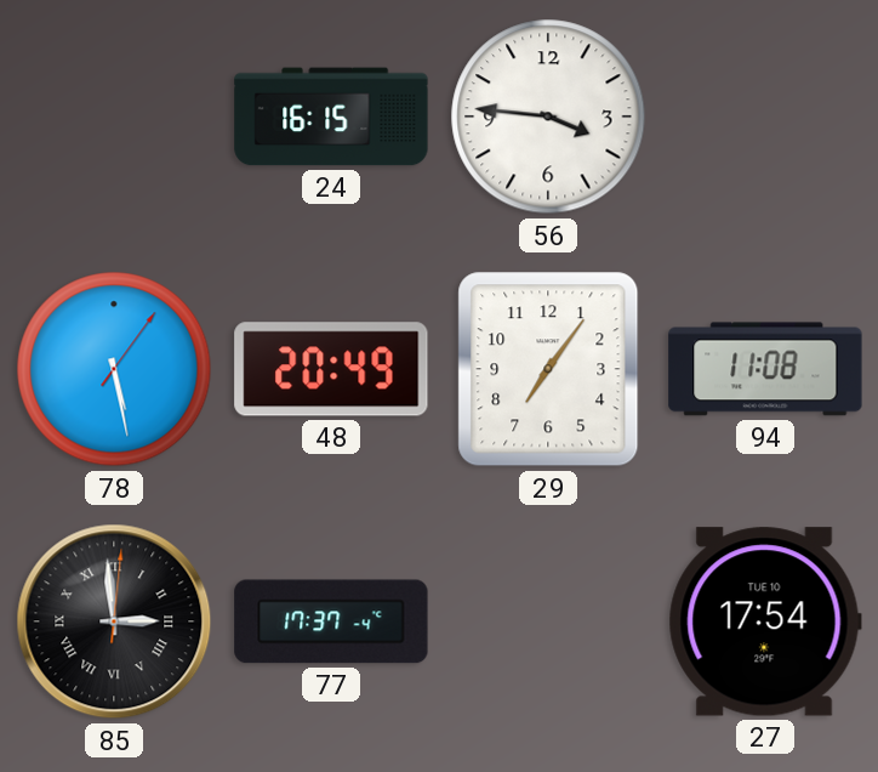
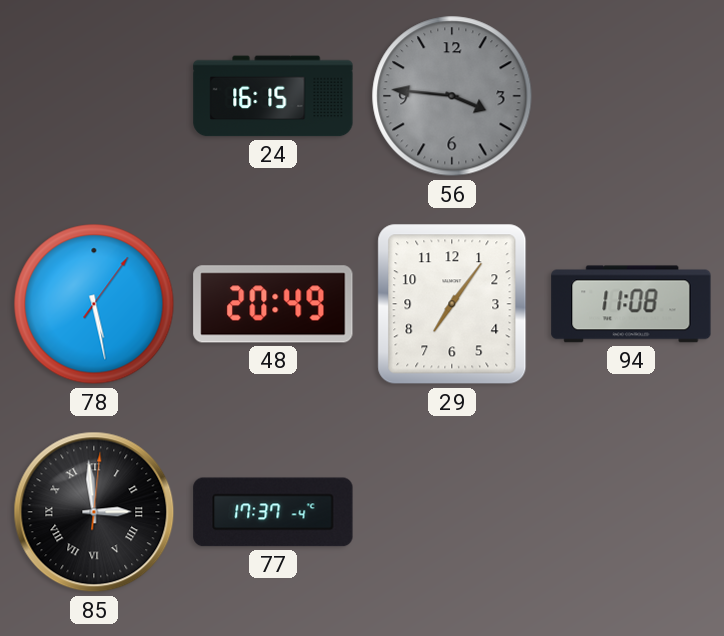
56 dial: white -> grey
27: 17:54 -> none
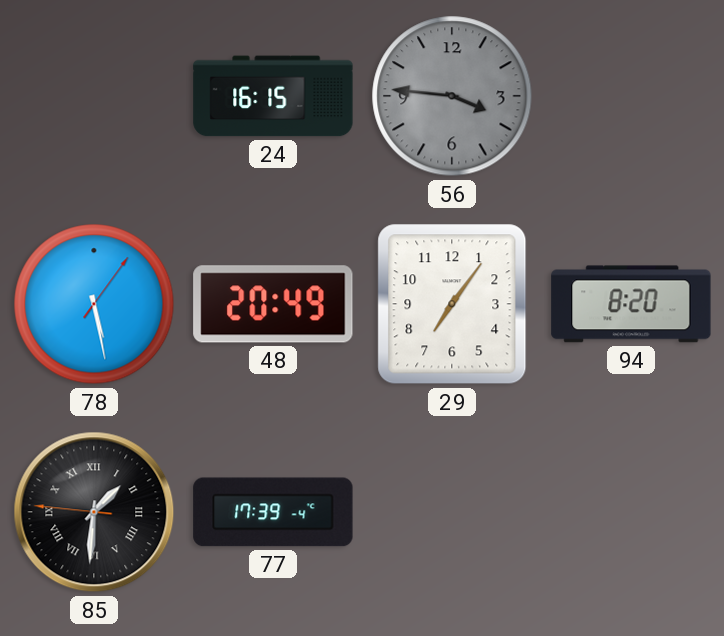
94: 11:08 -> 8:20
85: 2:59 -> 1:30
77: 17:37 -> 17:39
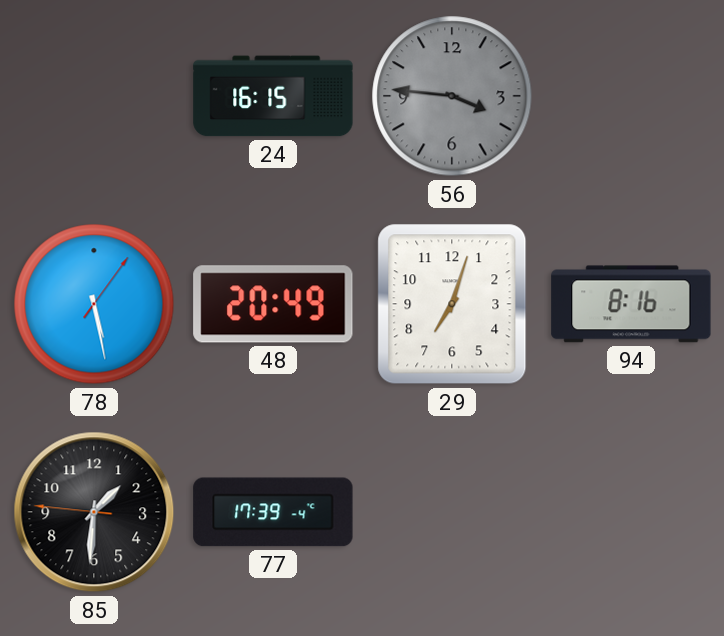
29: 7:06 -> 7:03
94: 8:20 -> 8:16
85 numerals: Roman -> Arabic
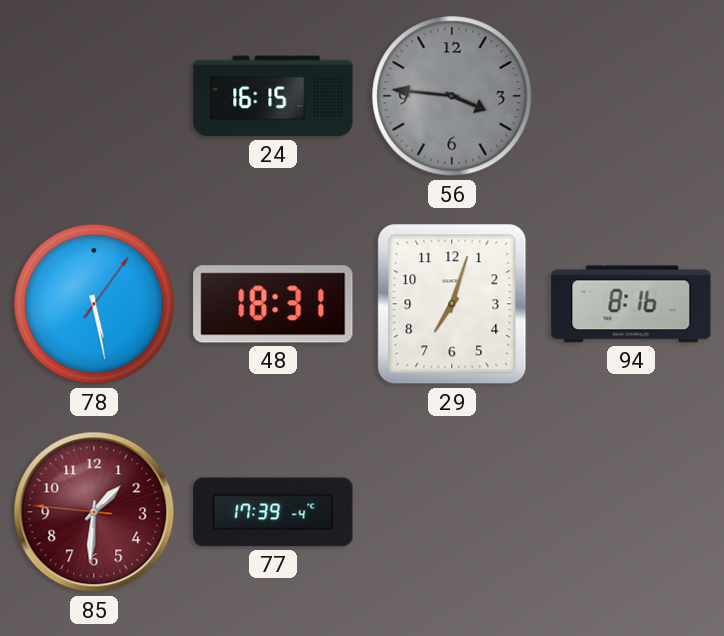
48: 20:49 -> 18:31
85 dial: black -> burgundy
